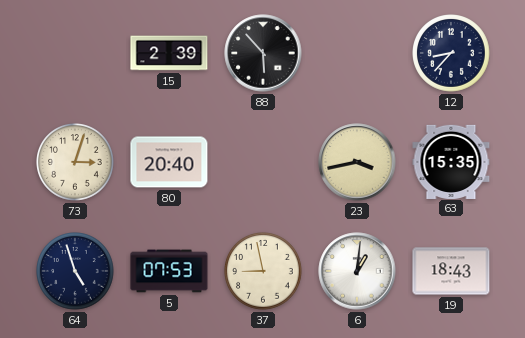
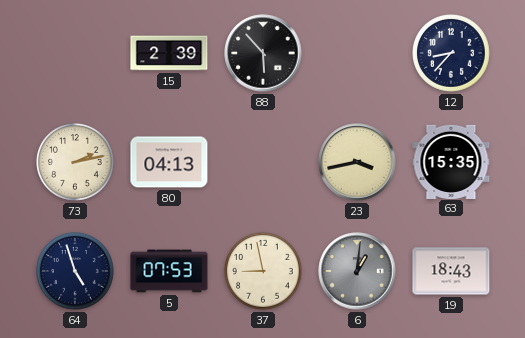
73: 3:03 -> 2:13
80: 20:40 -> 04:13
6 dial: white -> grey
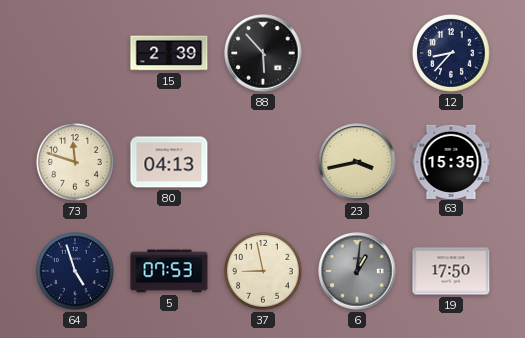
73: 2:13 -> 11:48
19: 18:43 -> 17:50
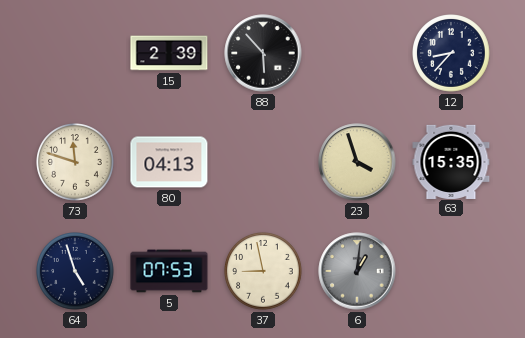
23: 3:43 -> 3:57
19: 17:50 -> none
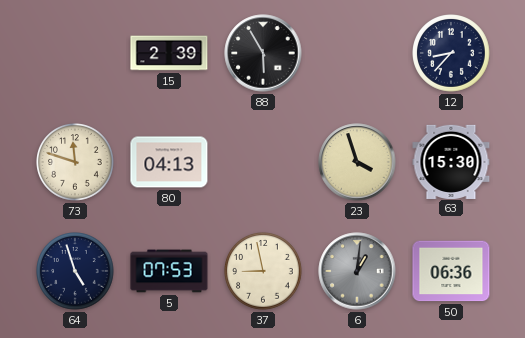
88: 5:53 -> 5:55
63: 15:35 -> 15:30
50: none -> 06:36
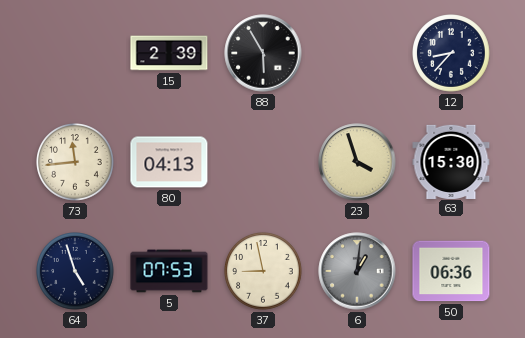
73: 11:48 -> 11:44
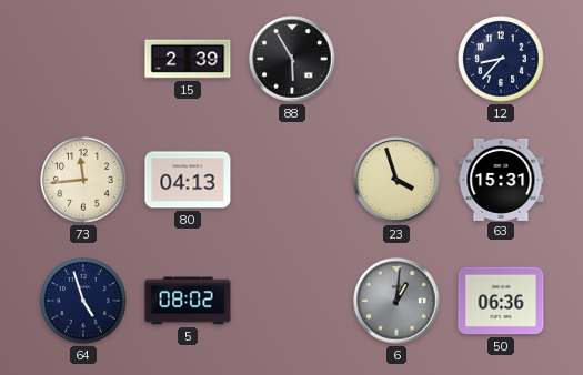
63: 15:30 -> 15:31
5: 07:53 -> 08:02
37: 8:58 -> none
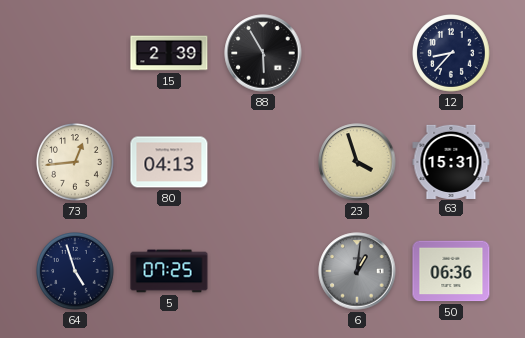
73: 11:44 -> 12:44
5: 08:02 -> 07:25
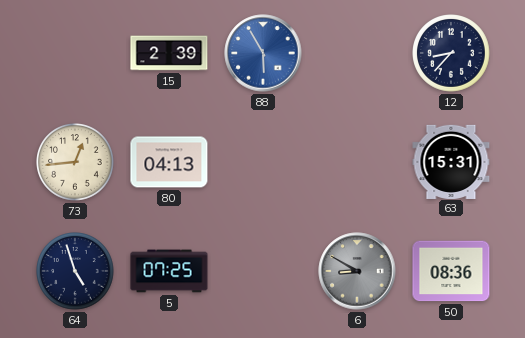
88 dial: black -> blue
23: 3:57 -> none
6: 1:01 -> 8:50
50: 06:36 -> 08:36
